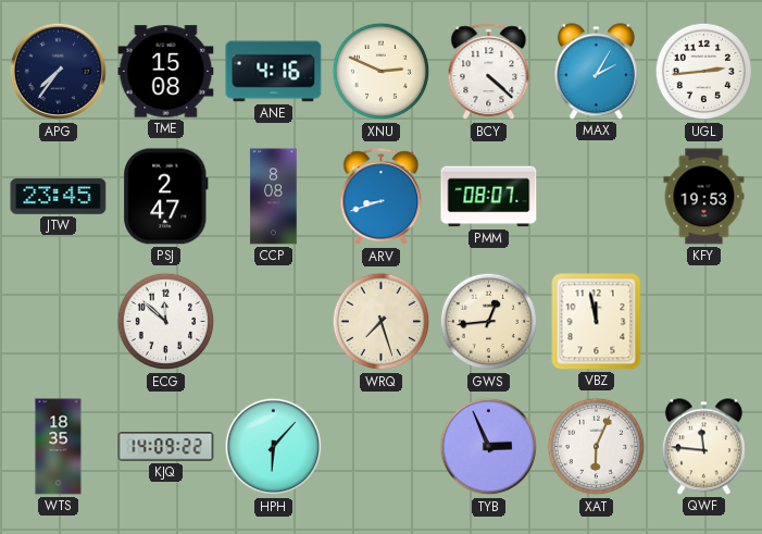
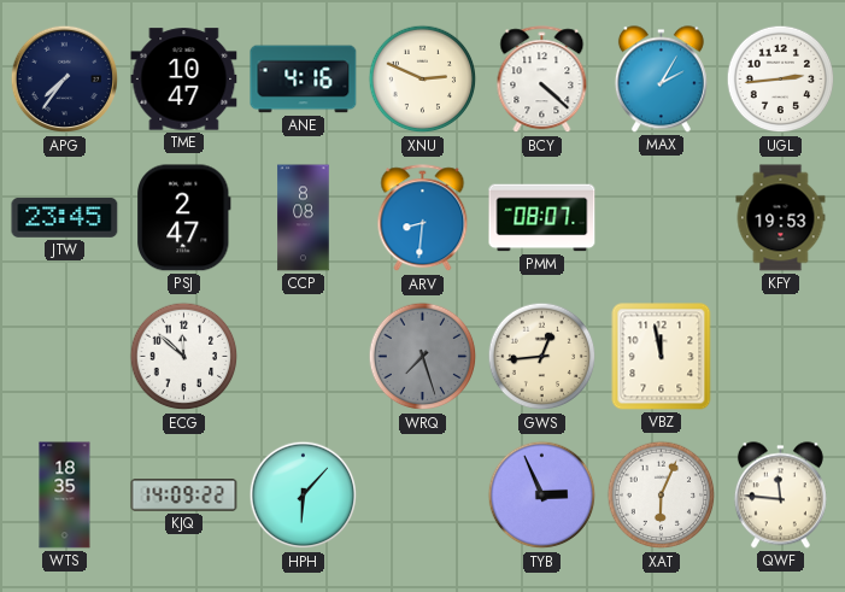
TME: 15:08 -> 10:47
ARV: 8:42 -> 8:31
WRQ dial: cream -> grey
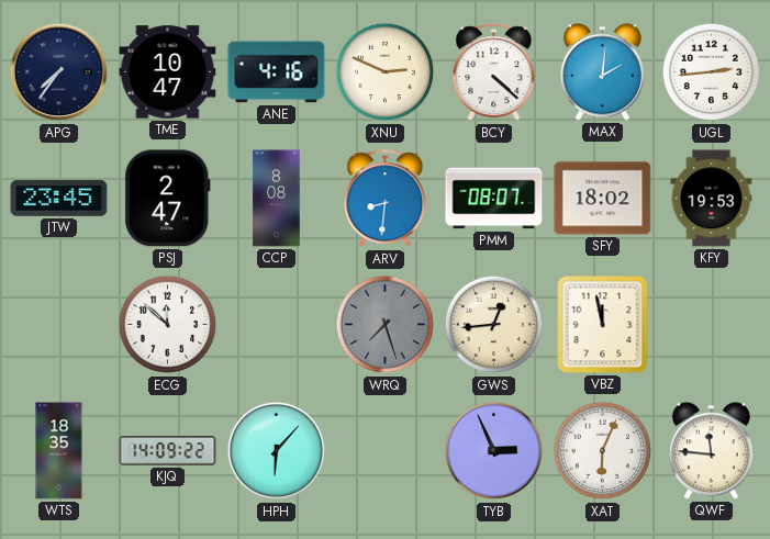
MAX: 2:05 -> 2:01
SFY: none -> 18:02
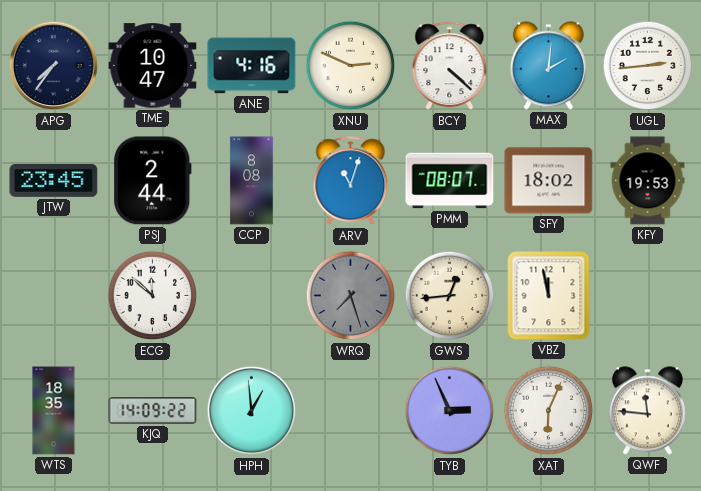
PSJ: 2:47 -> 2:44
ARV: 8:31 -> 11:03
HPH: 6:07 -> 12:59
